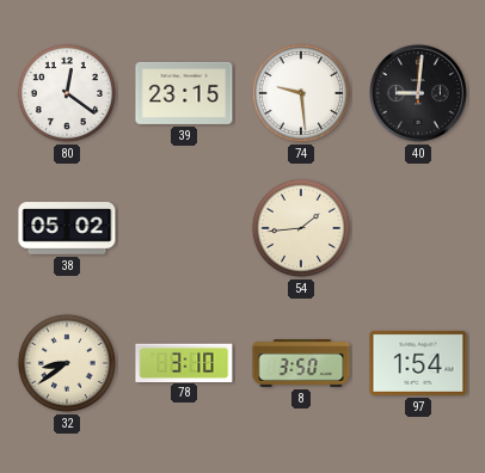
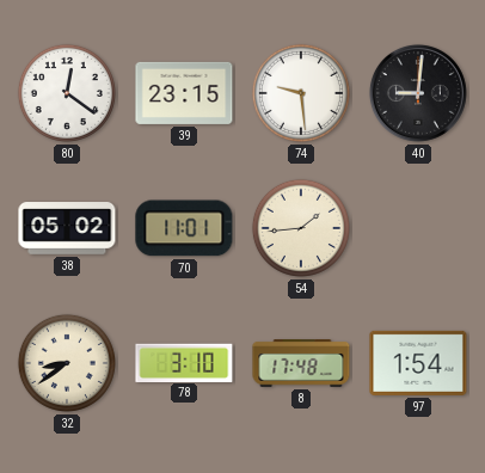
70: none -> 11:01
8: 3:50 -> 17:48
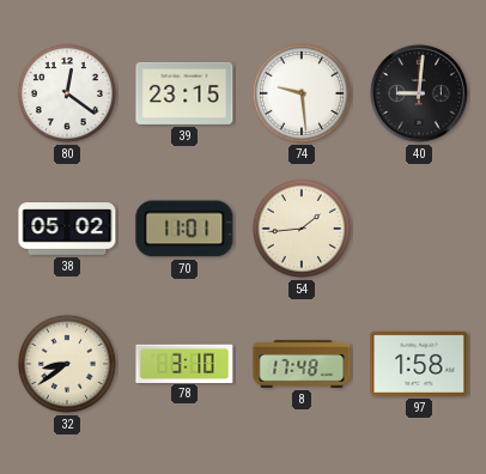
97: 1:54 -> 1:58
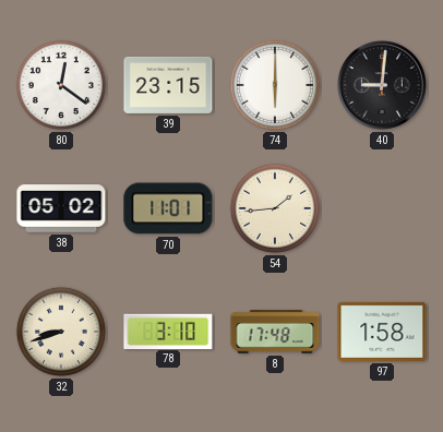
74: 9:29 -> 6:00
32: 8:39 -> 8:42
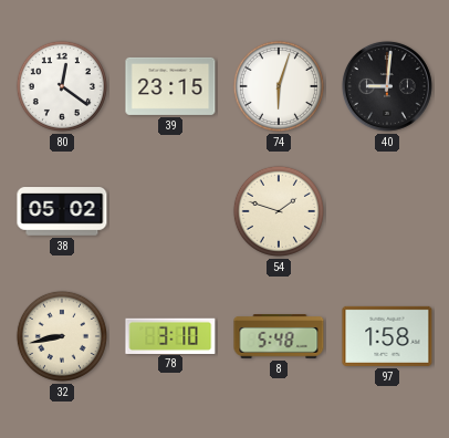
74: 6:00 -> 6:03
70: 11:01 -> none
54: 1:44 -> 1:48
32: 8:42 -> 8:43
8: 17:48 -> 5:48
